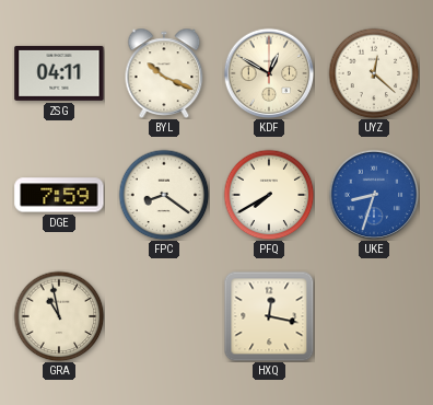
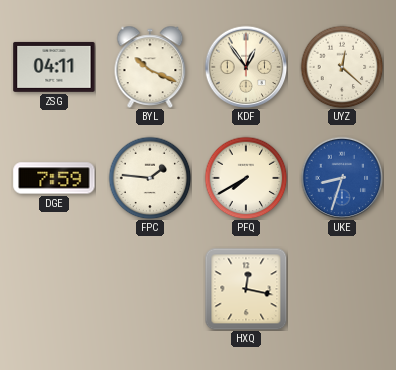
KDF: 12:50 -> 12:54
FPC: 8:21 -> 1:46
GRA: 10:58 -> none
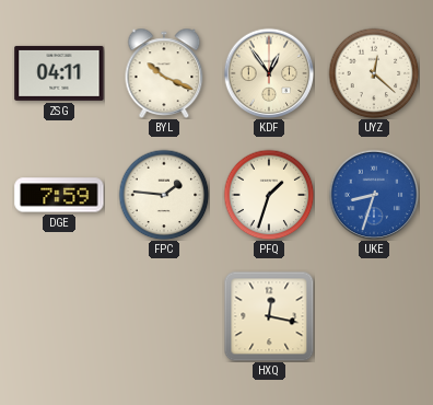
PFQ: 7:40 -> 1:33
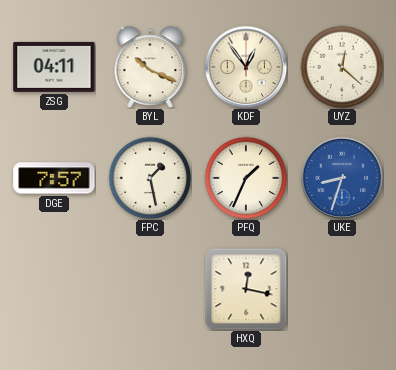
DGE: 7:59 -> 7:57
FPC: 1:46 -> 1:28
PFQ: 1:33 -> 1:34
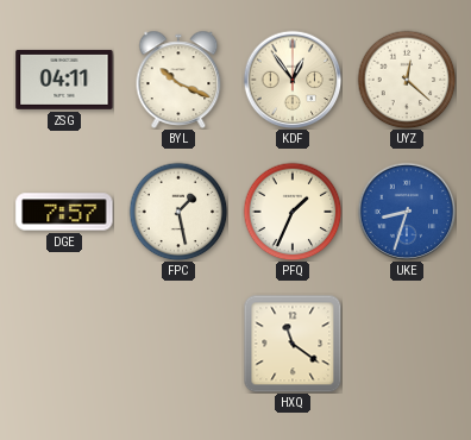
HXQ: 12:17 -> 11:21
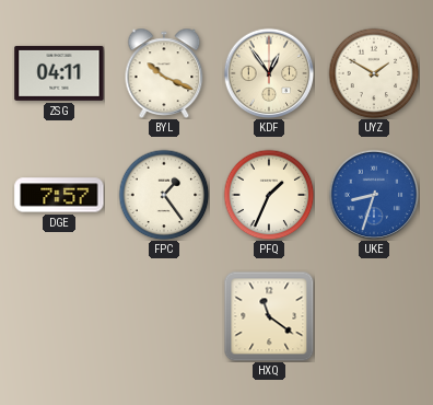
UYZ: 12:22 -> 1:50
FPC: 1:28 -> 1:24
